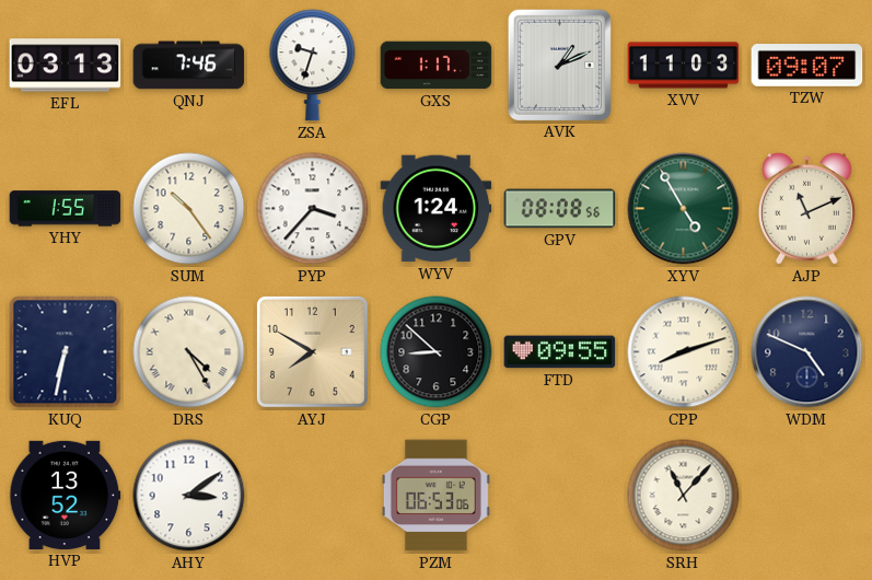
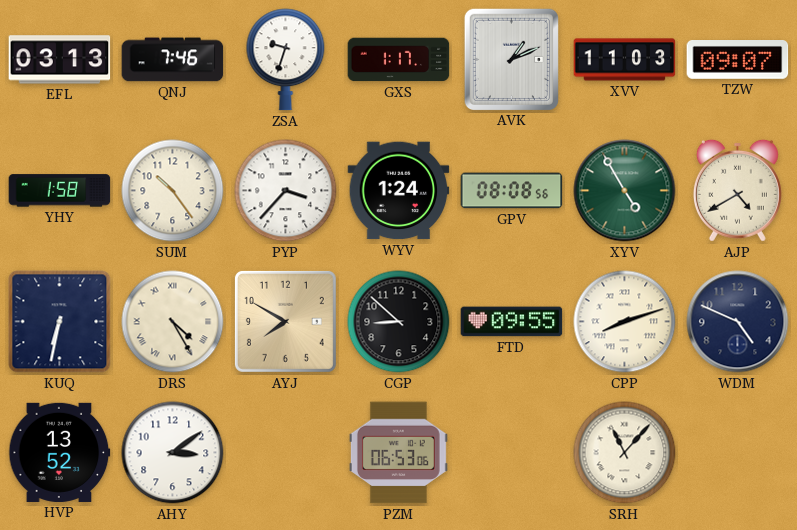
YHY: 1:55 -> 1:58
AJP: 11:11 -> 4:40
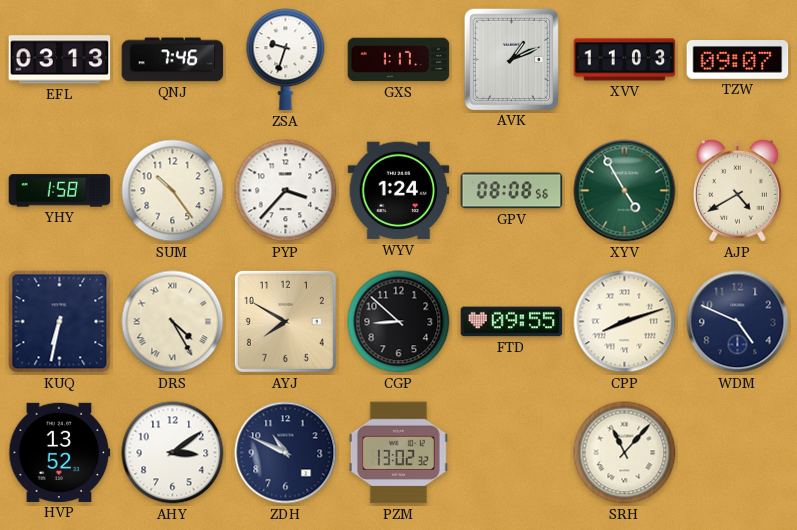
ZDH: none -> 10:49
PZM: 06:53 -> 13:02
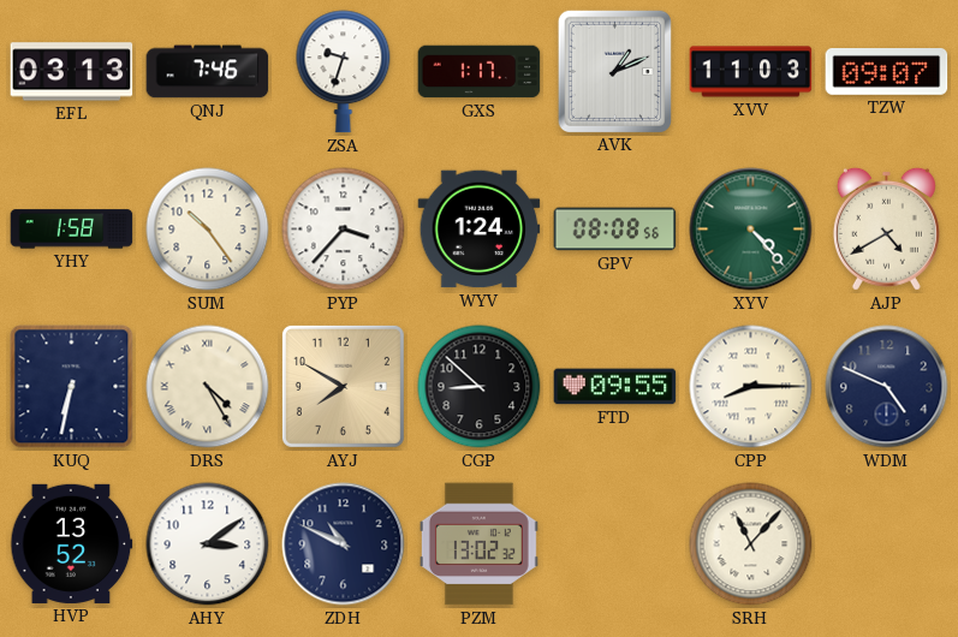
XYV: 4:55 -> 4:23
CPP: 8:12 -> 8:15
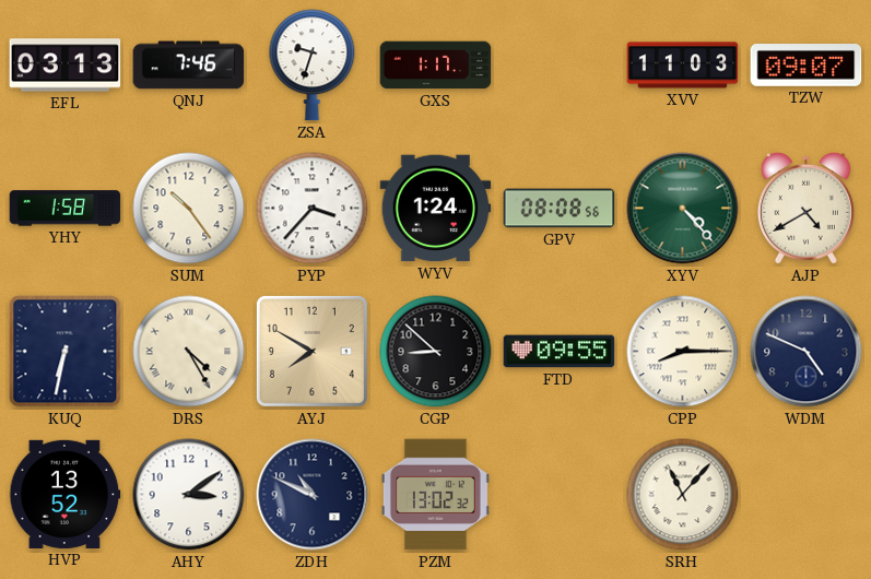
AVK: 1:11 -> none
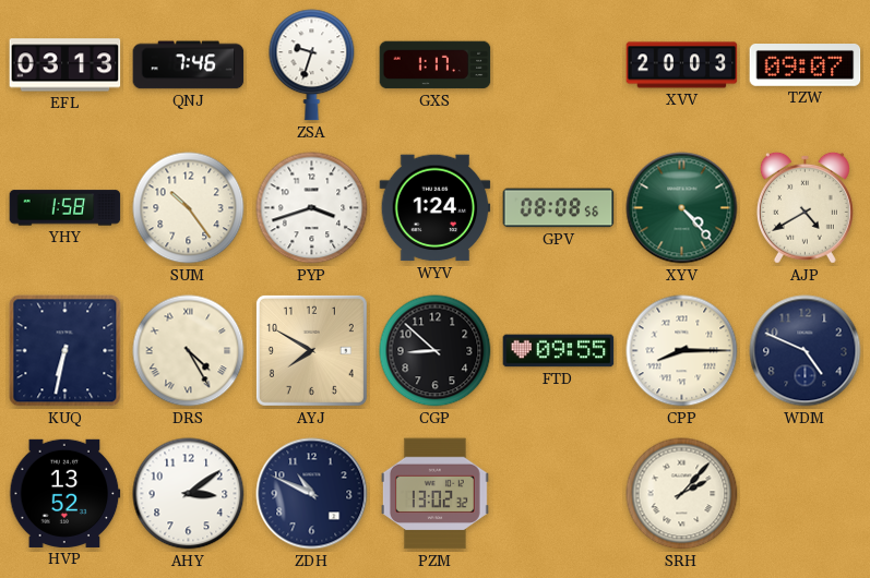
XVV: 11:03 -> 20:03
PYP: 3:37 -> 3:42
SRH: 11:07 -> 2:07
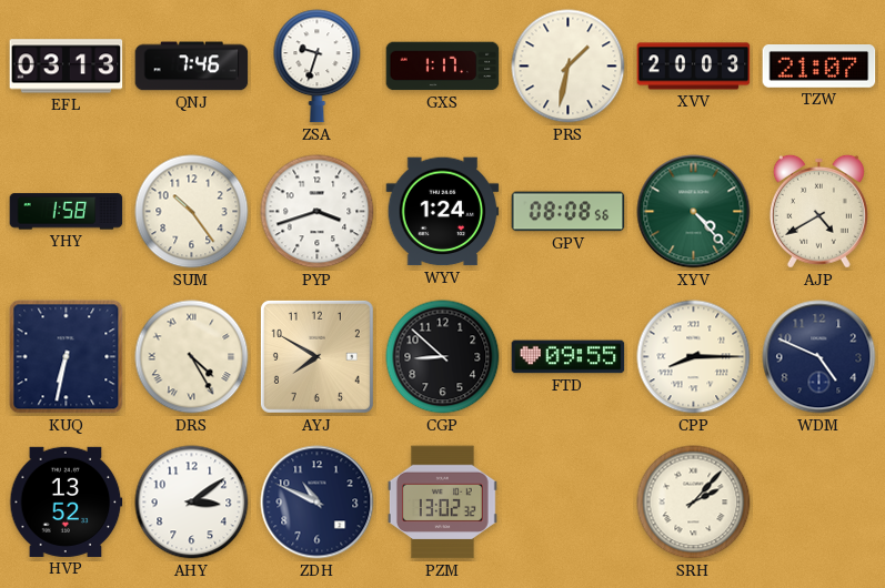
PRS: none -> 1:32
TZW: 09:07 -> 21:07
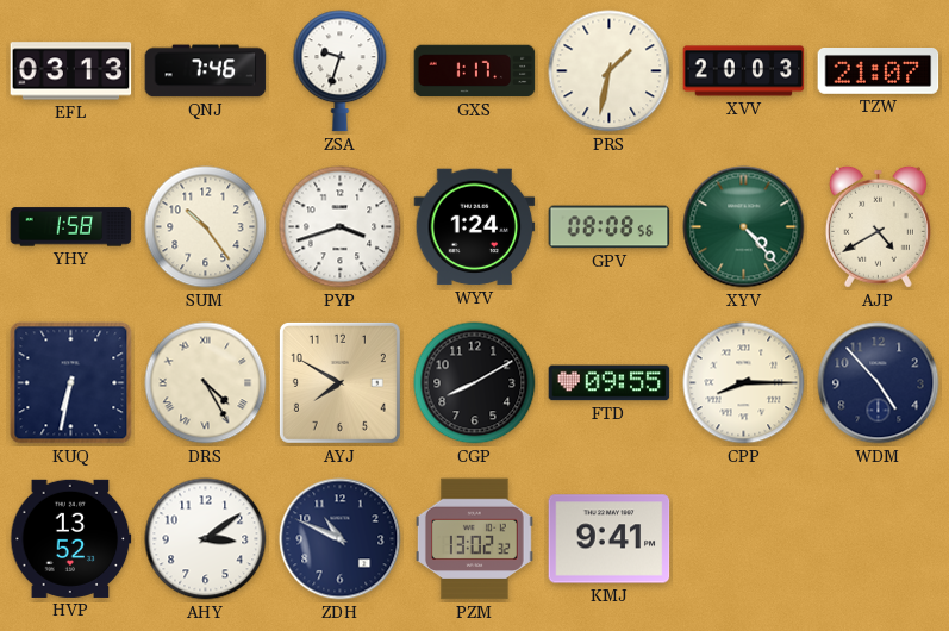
CGP: 8:52 -> 8:10
WDM: 4:49 -> 4:53
KMJ: none -> 9:41
SRH: 2:07 -> none
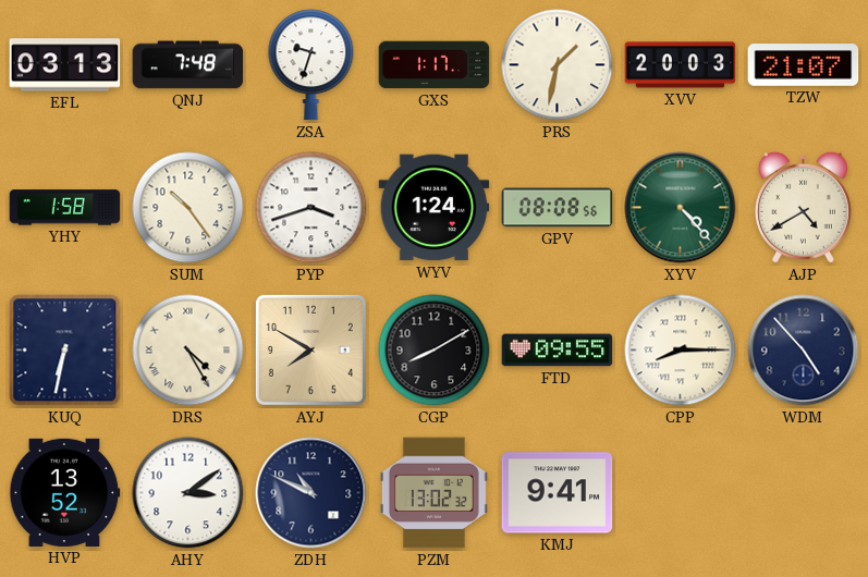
QNJ: 7:46 -> 7:48
